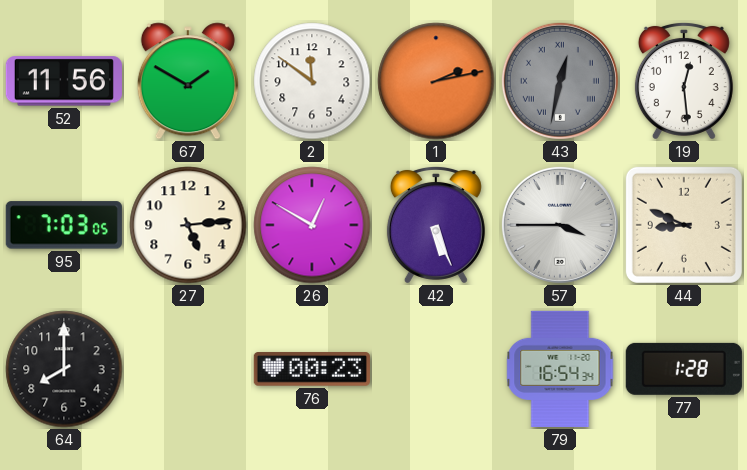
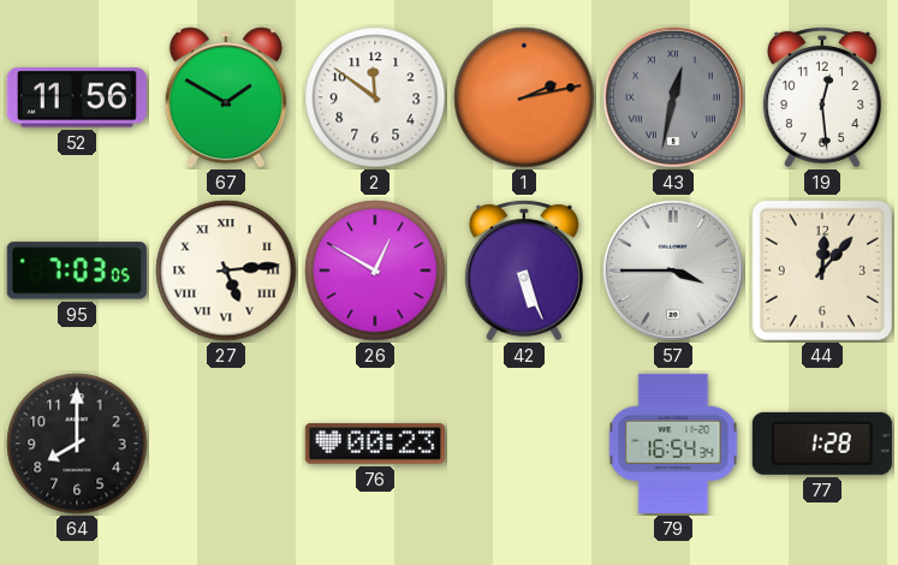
27 numerals: Arabic -> Roman
44: 8:49 -> 12:07
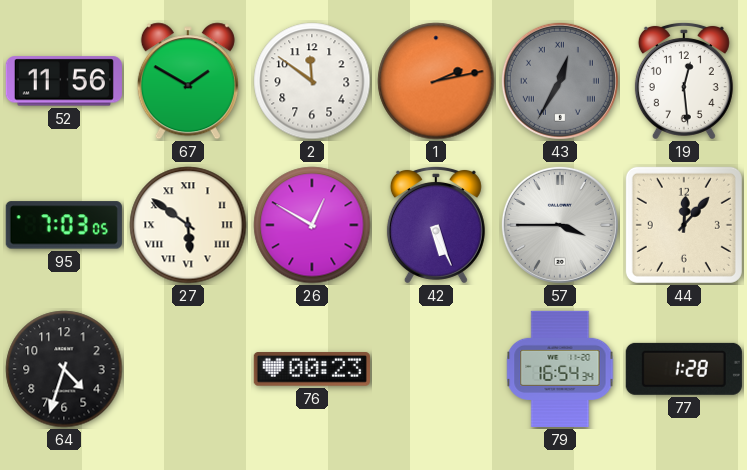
43: 12:32 -> 12:35
27: 5:14 -> 5:51
64: 8:00 -> 4:33
